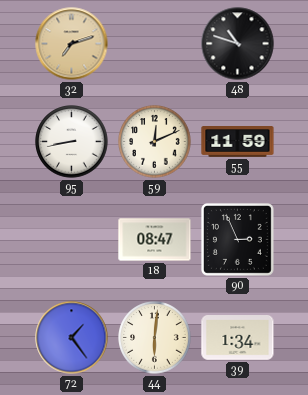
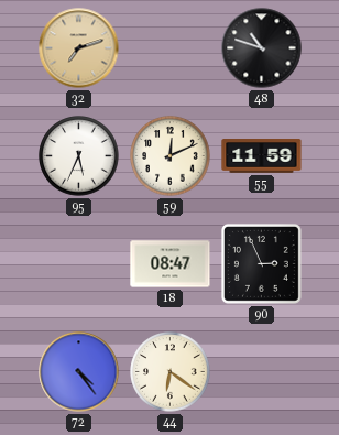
95: 8:43 -> 5:34
72: 1:24 -> 4:24
44: 6:01 -> 6:21
39: 1:34 -> none
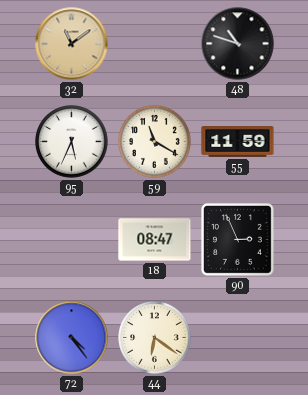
32: 7:12 -> 11:09
59: 12:11 -> 11:20
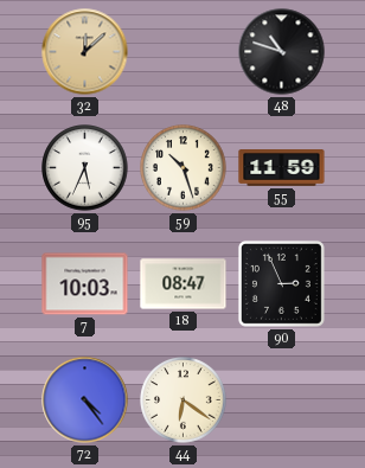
32: 11:09 -> 12:08
59: 11:20 -> 10:27
7: none -> 10:03
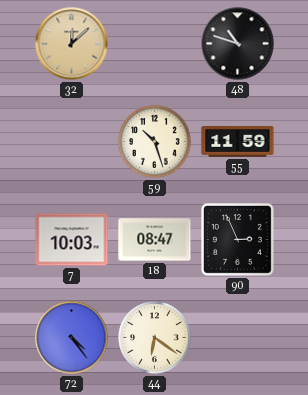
95: 5:34 -> none
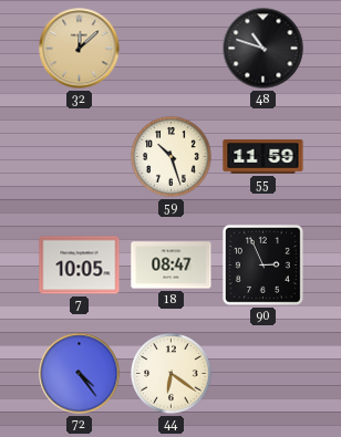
7: 10:03 -> 10:05
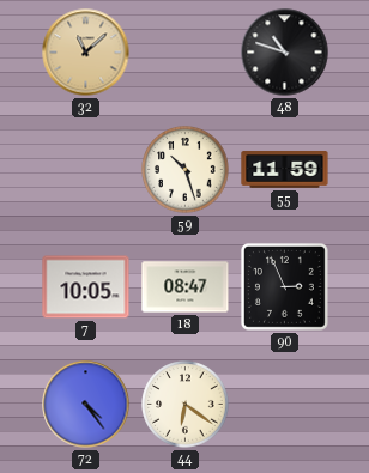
32: 12:08 -> 11:08
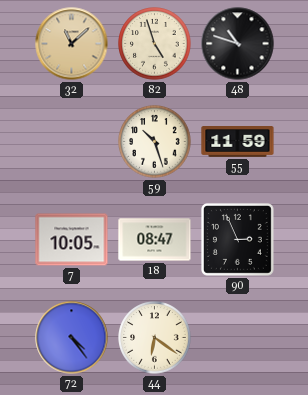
82: none -> 4:57
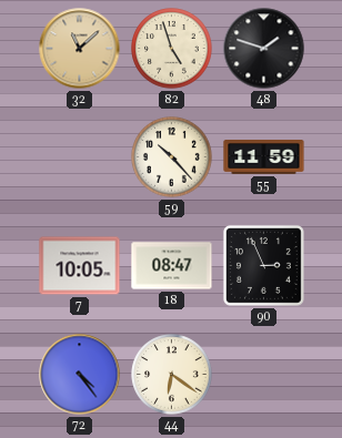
48: 10:48 -> 1:48
59: 10:27 -> 10:23
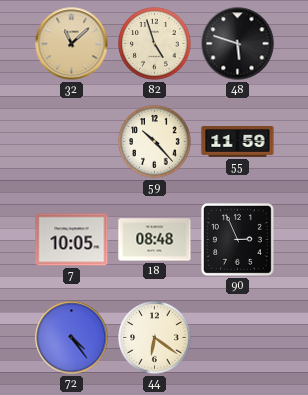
48: 1:48 -> 5:48
18: 08:47 -> 08:48
